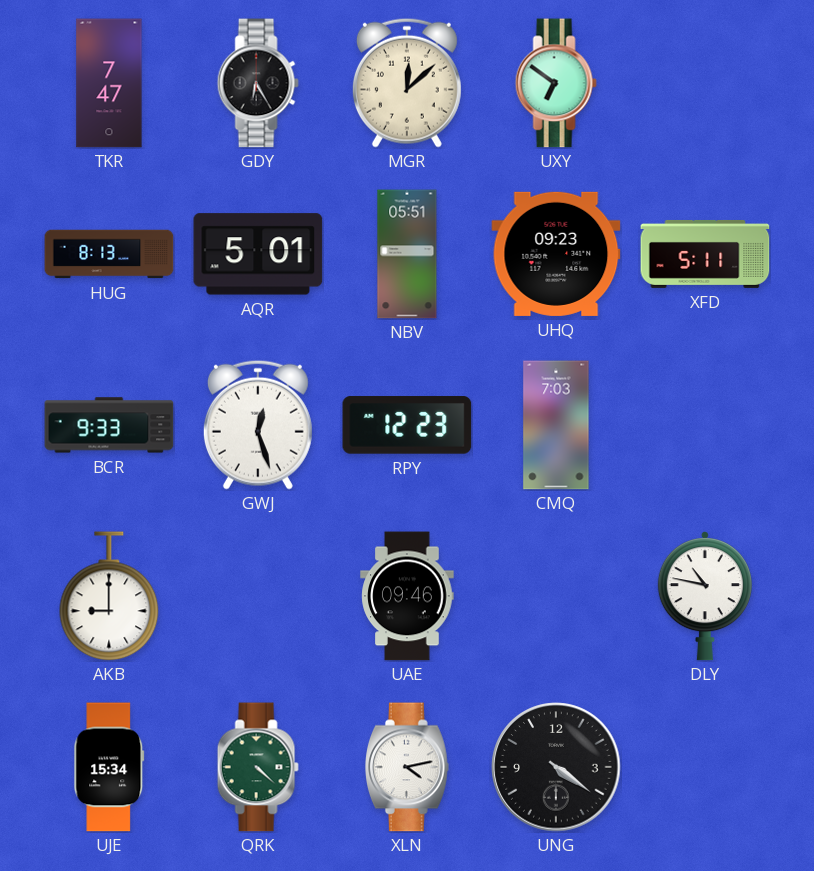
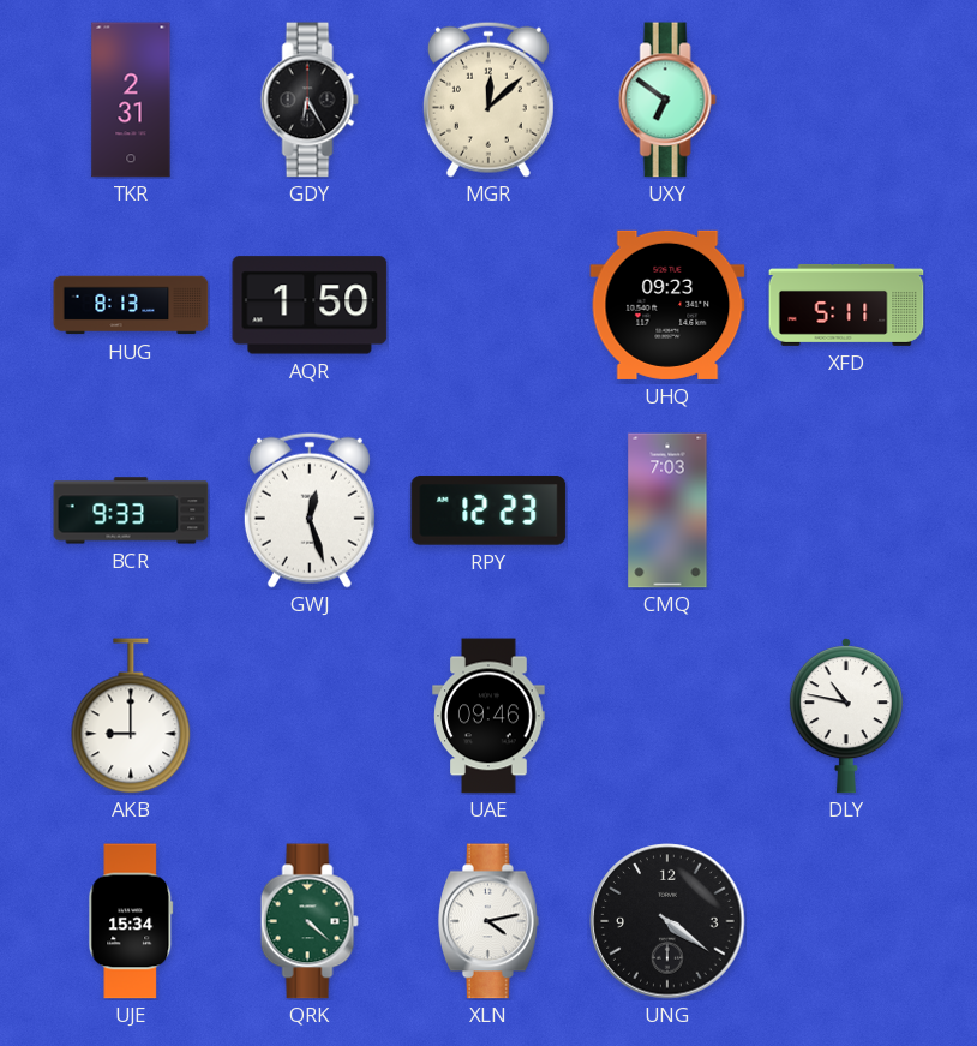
TKR: 7:47 -> 2:31
AQR: 5:01 -> 1:50
NBV: 05:51 -> none
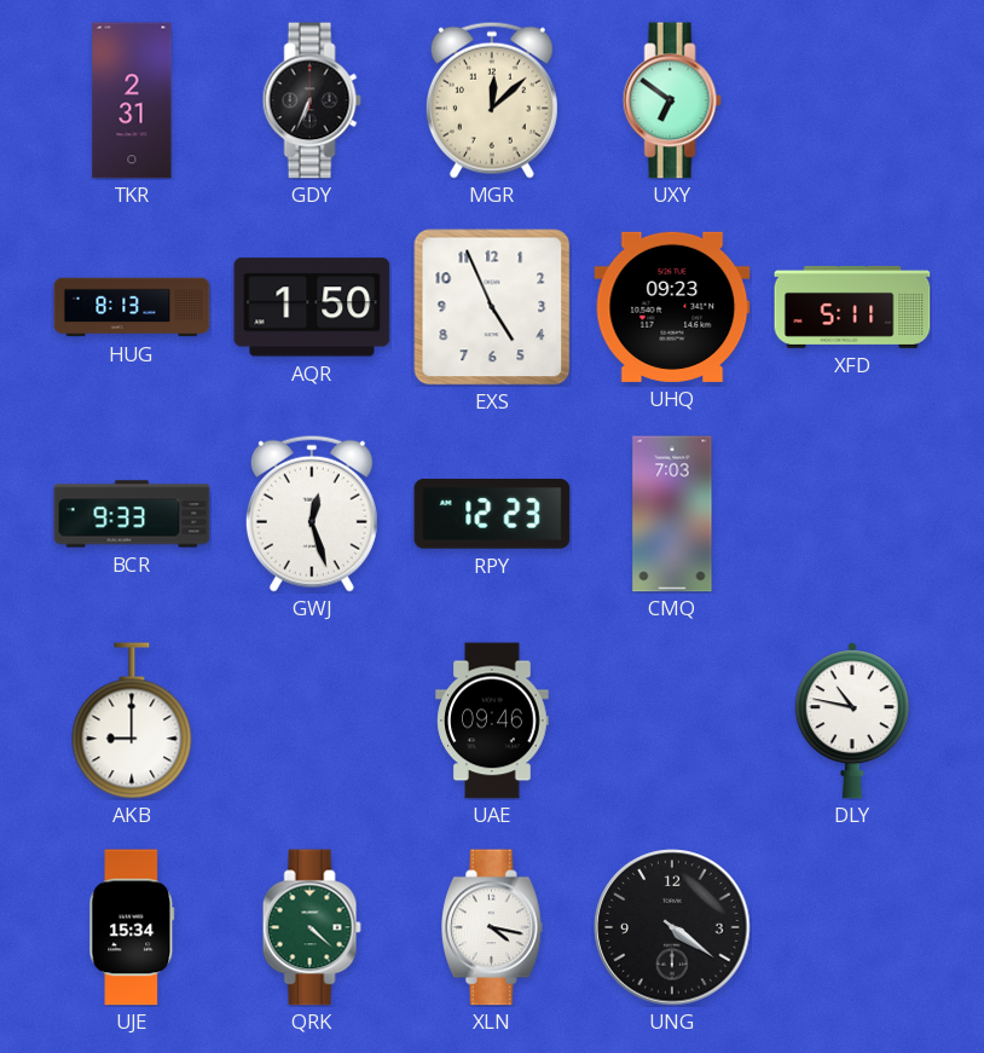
GDY: 6:25 -> 6:34
EXS: none -> 4:56
XLN: 4:13 -> 4:17
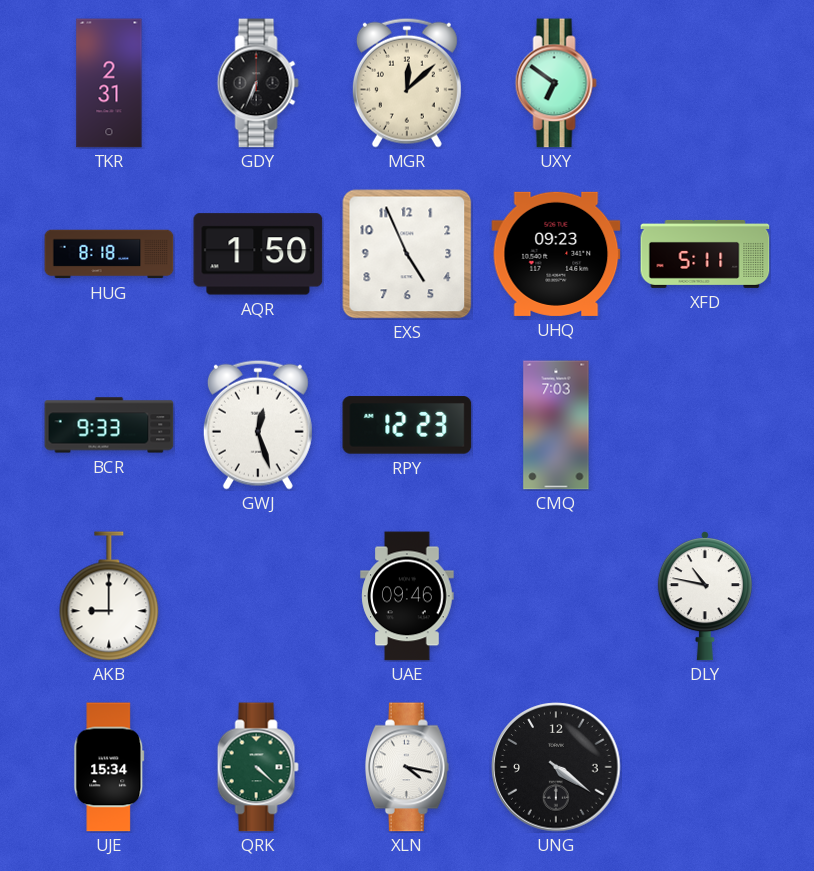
HUG: 8:13 -> 8:18
